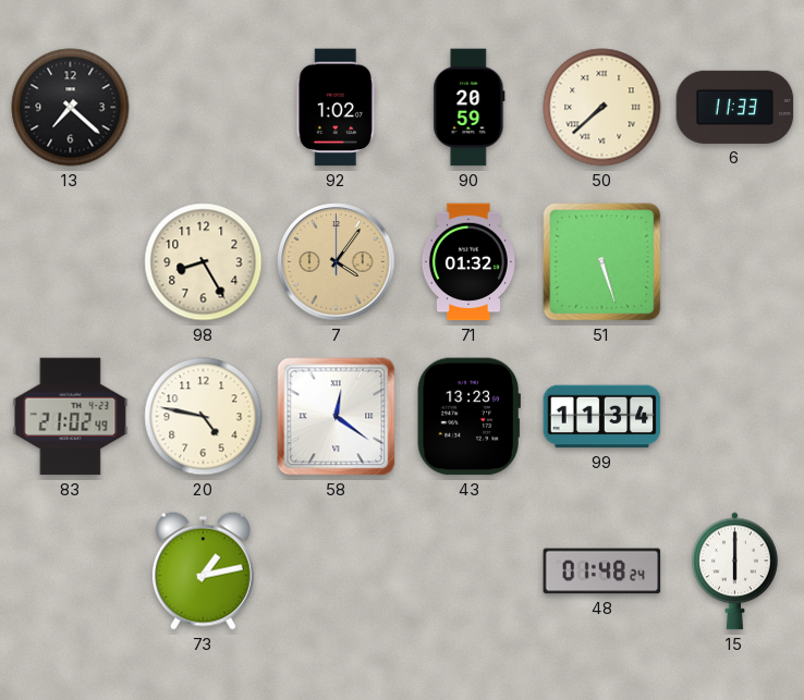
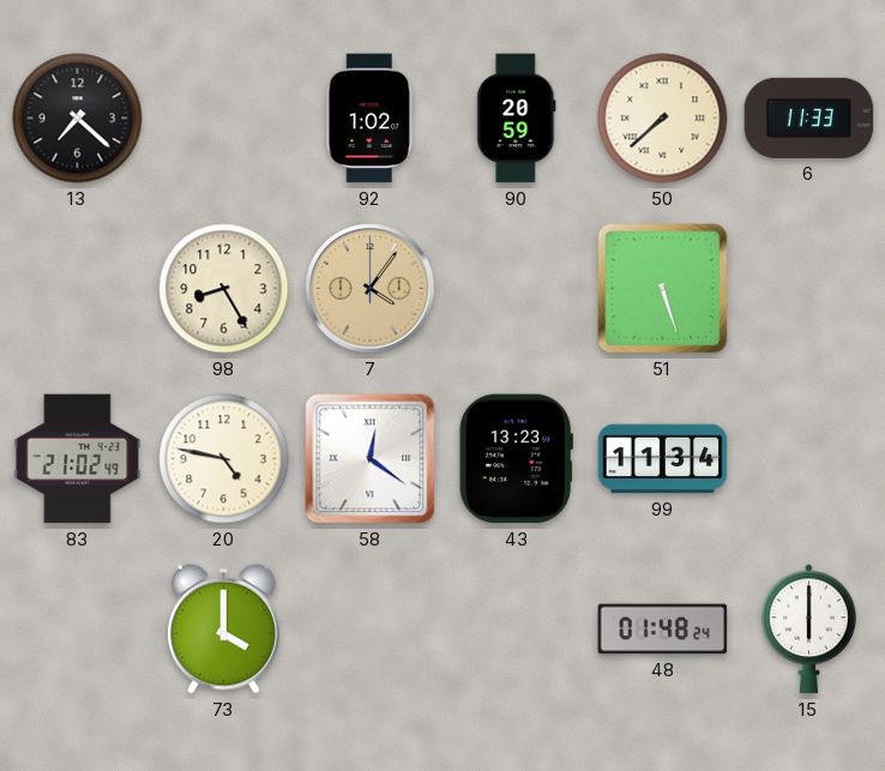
71: 01:32 -> none
73: 1:13 -> 4:00
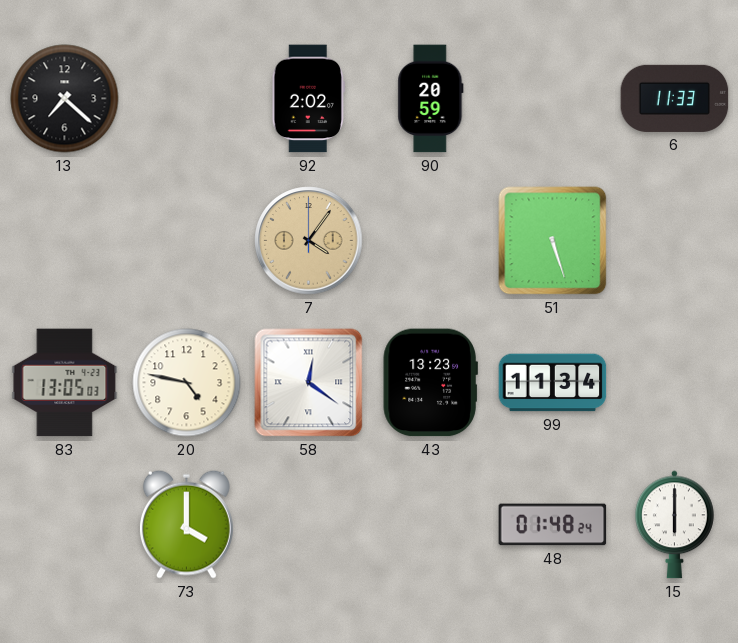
92: 1:02 -> 2:02
50: 7:38 -> none
98: 8:25 -> none
83: 21:02 -> 13:05
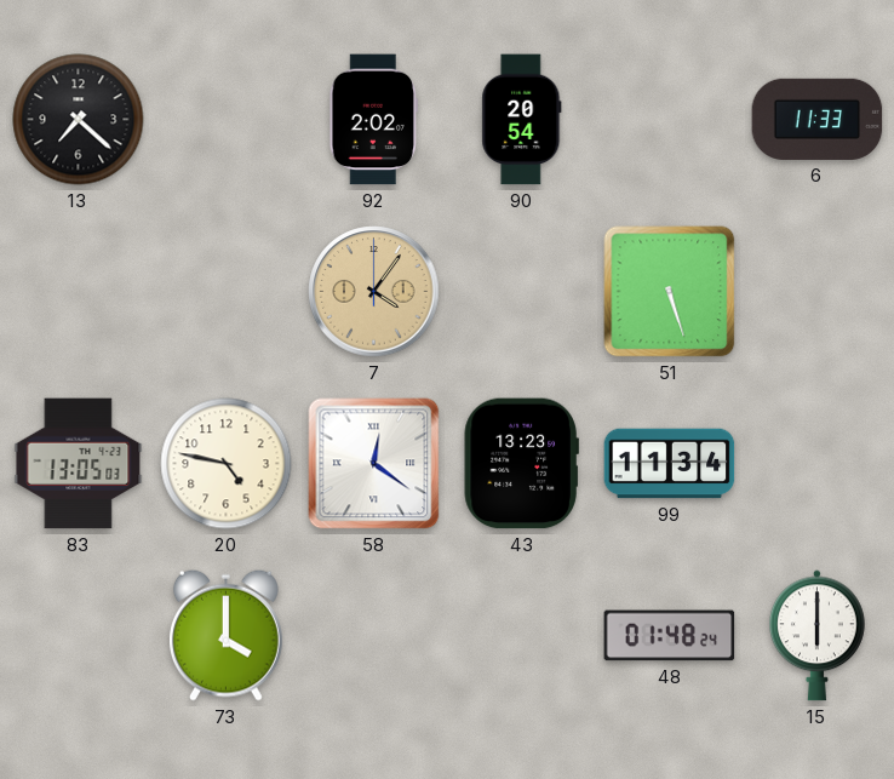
90: 20:59 -> 20:54
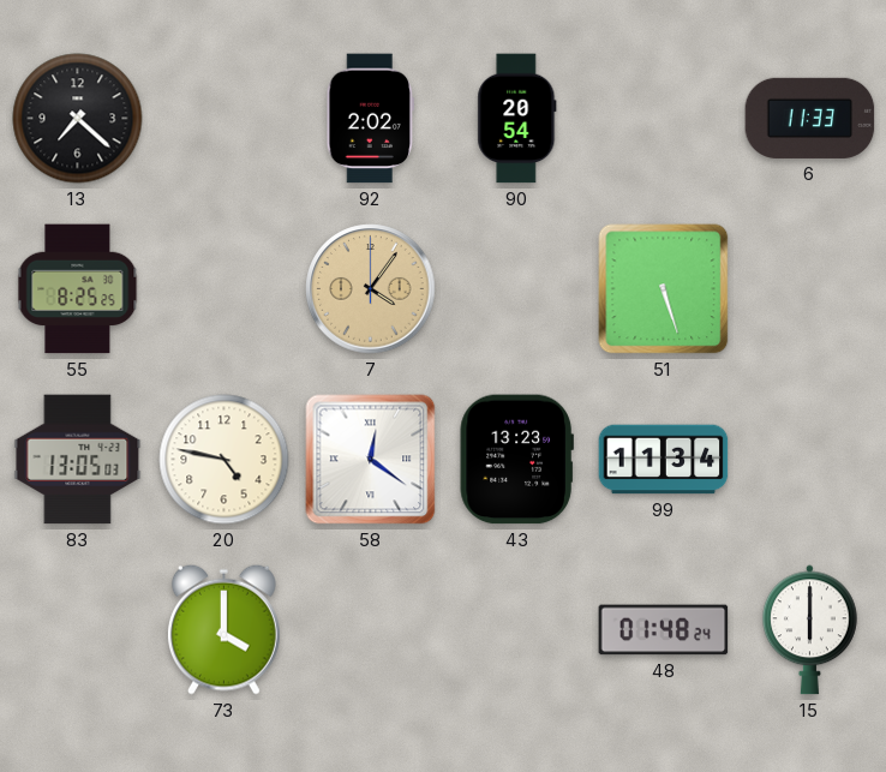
55: none -> 8:25
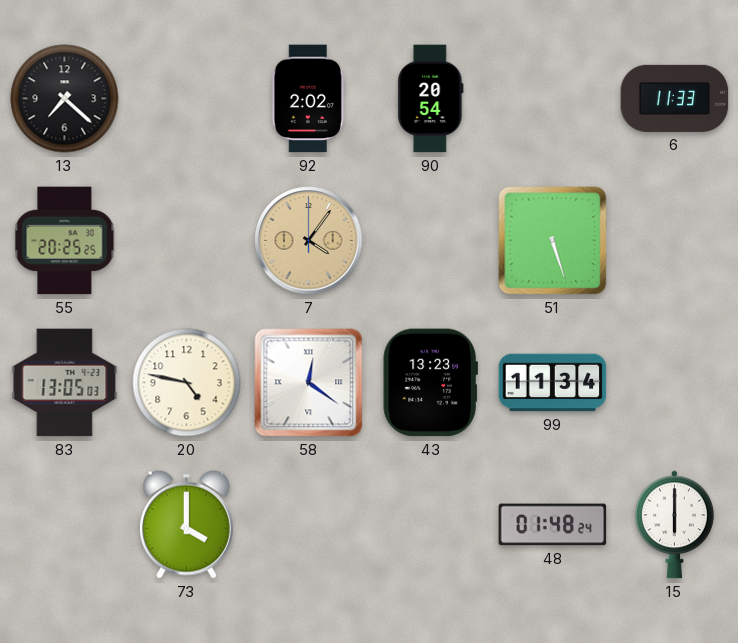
55: 8:25 -> 20:25
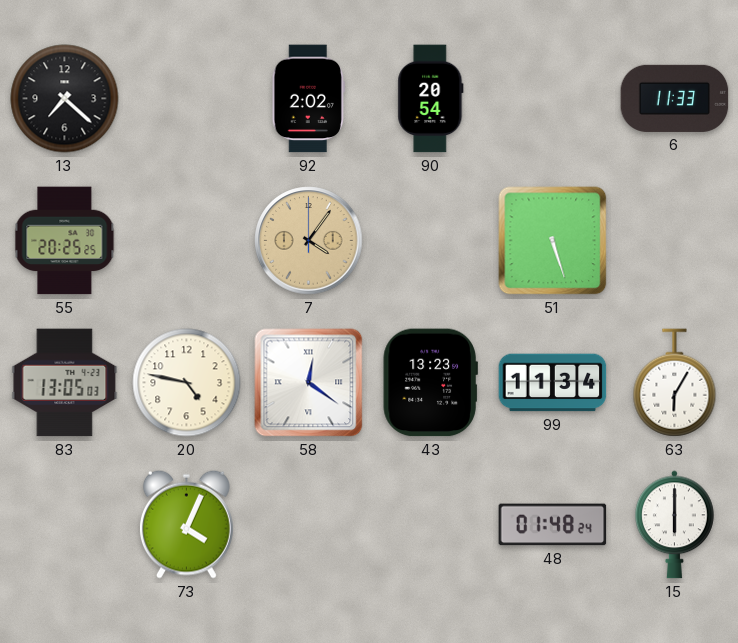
63: none -> 6:05
73: 4:00 -> 4:04
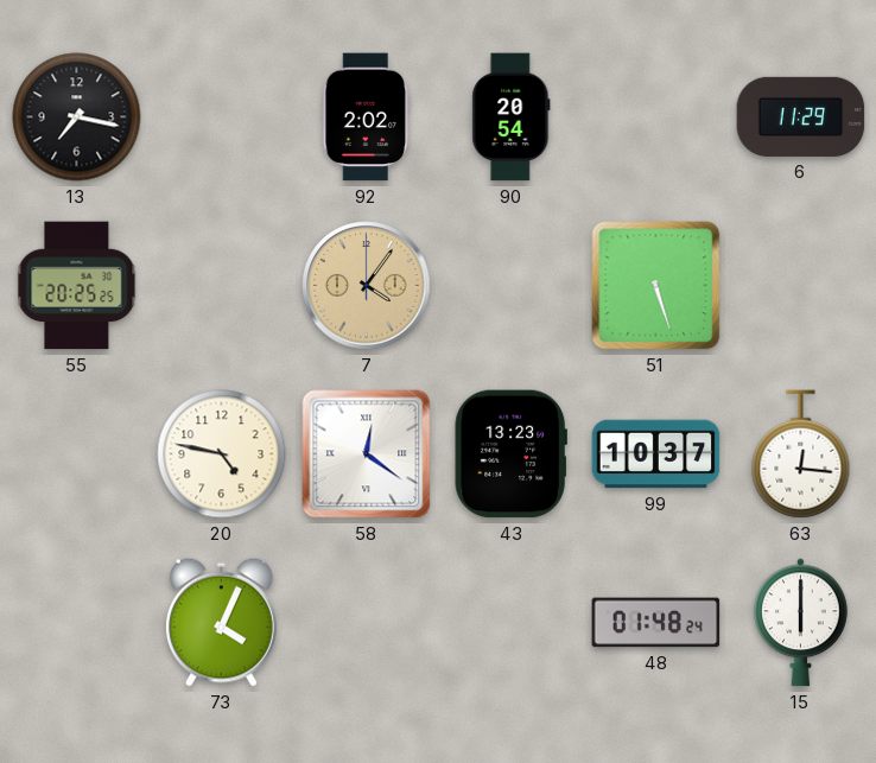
13: 7:22 -> 7:17
6: 11:33 -> 11:29
83: 13:05 -> none
99: 11:34 -> 10:37
63: 6:05 -> 12:16
